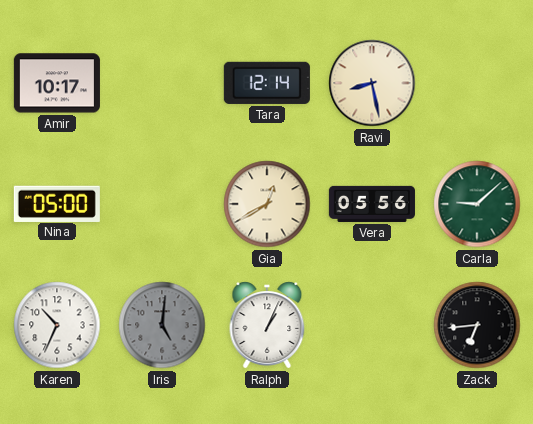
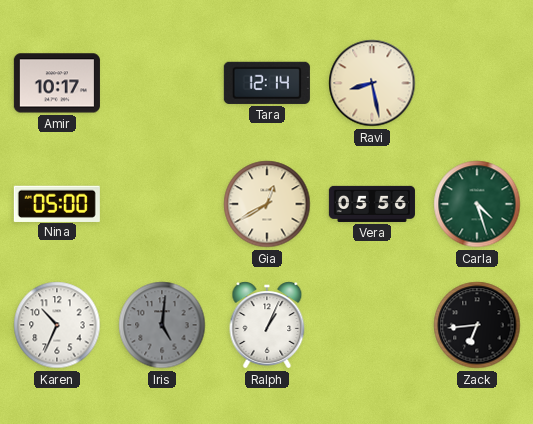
Carla: 9:08 -> 4:27
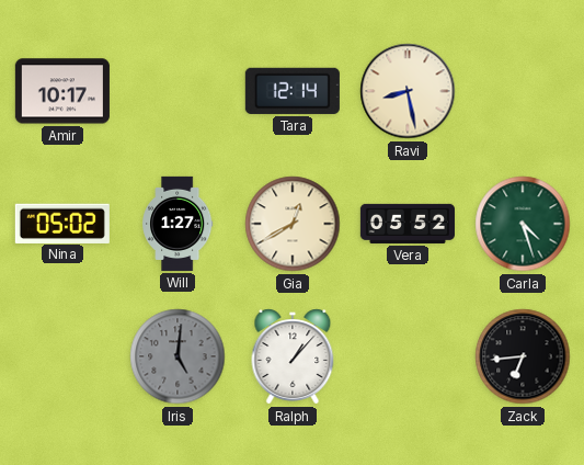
Nina: 05:00 -> 05:02
Will: none -> 1:27
Vera: 05:56 -> 05:52
Karen: 10:34 -> none
Ralph: 1:04 -> 1:07
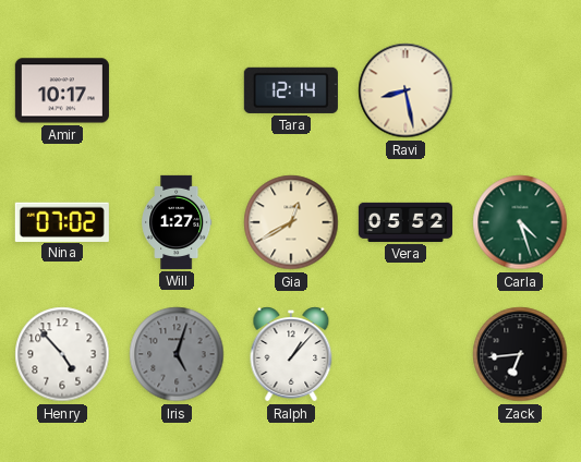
Nina: 05:02 -> 07:02
Henry: none -> 4:53
Iris: 5:01 -> 5:03
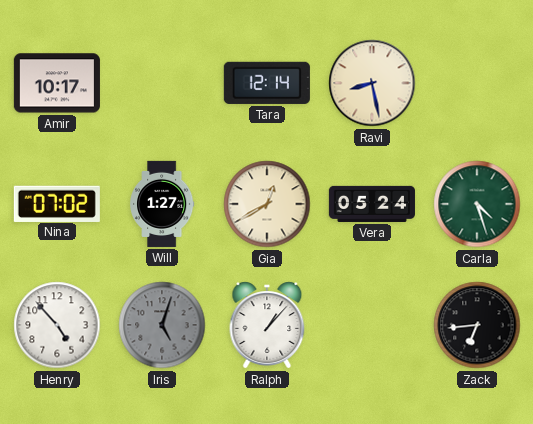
Vera: 05:52 -> 05:24
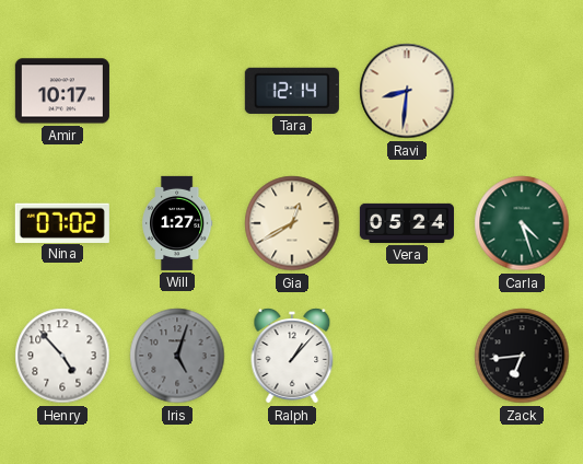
Ravi: 8:28 -> 8:31
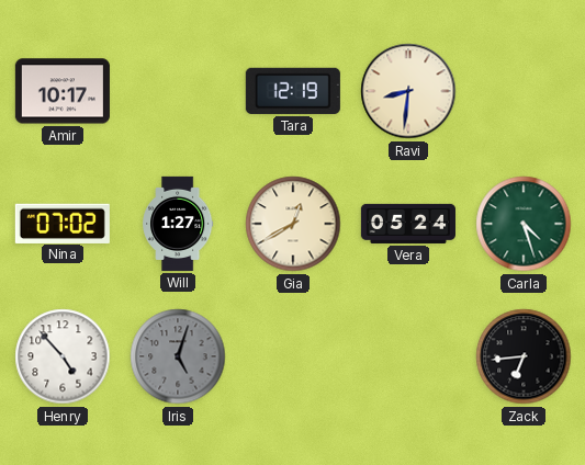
Tara: 12:14 -> 12:19
Ralph: 1:07 -> none
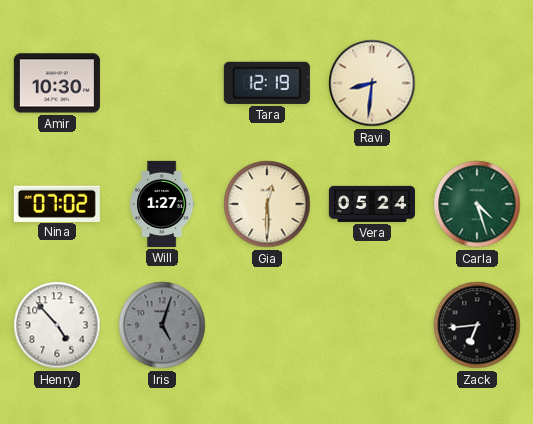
Amir: 10:17 -> 10:30
Gia: 12:40 -> 12:30
